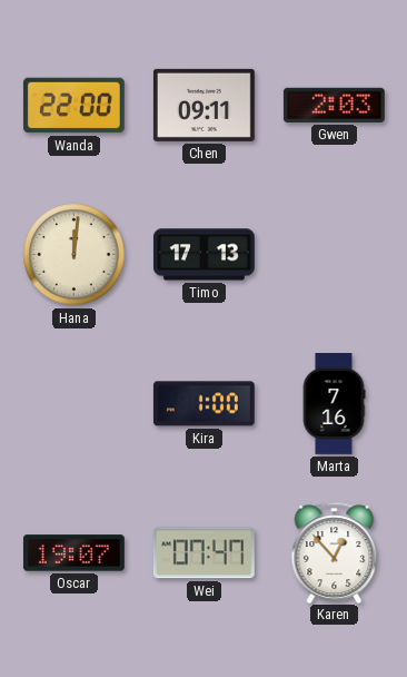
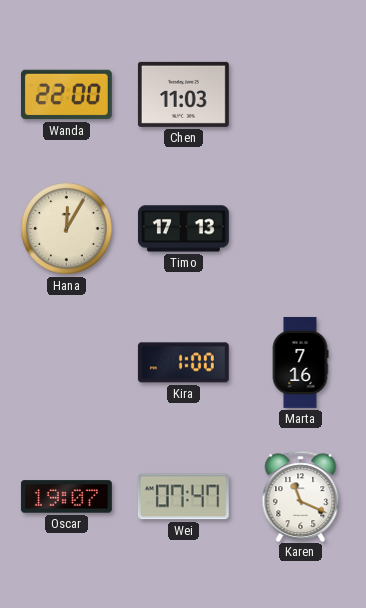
Chen: 09:11 -> 11:03
Gwen: 2:03 -> none
Hana: 12:01 -> 12:05
Karen: 12:53 -> 11:19
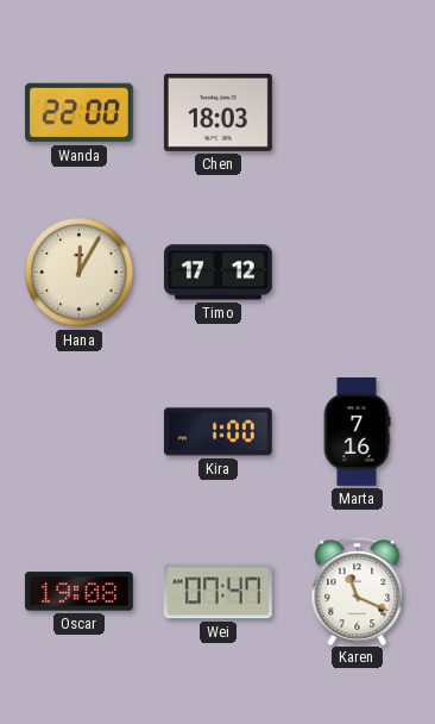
Chen: 11:03 -> 18:03
Timo: 17:13 -> 17:12
Oscar: 19:07 -> 19:08
